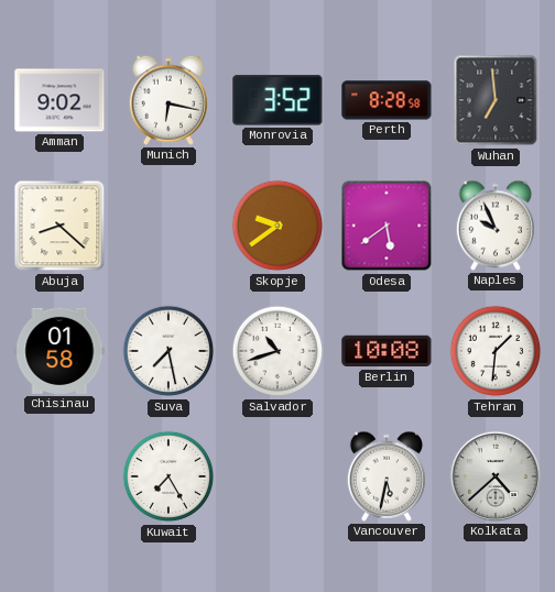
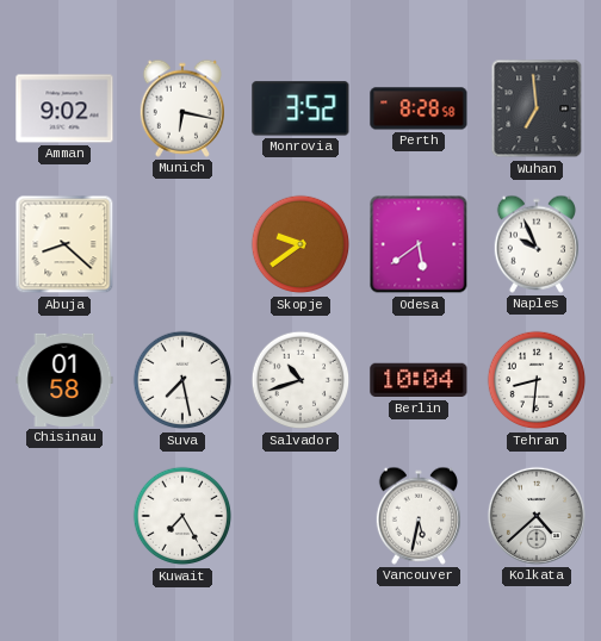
Berlin: 10:08 -> 10:04
Tehran: 1:31 -> 8:31
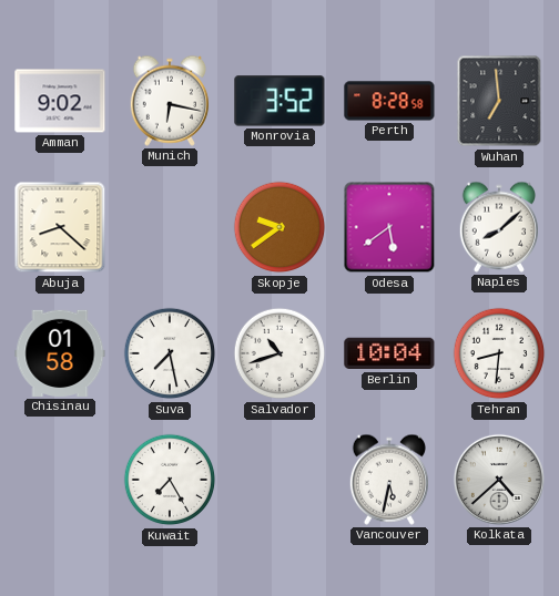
Naples: 9:56 -> 8:08
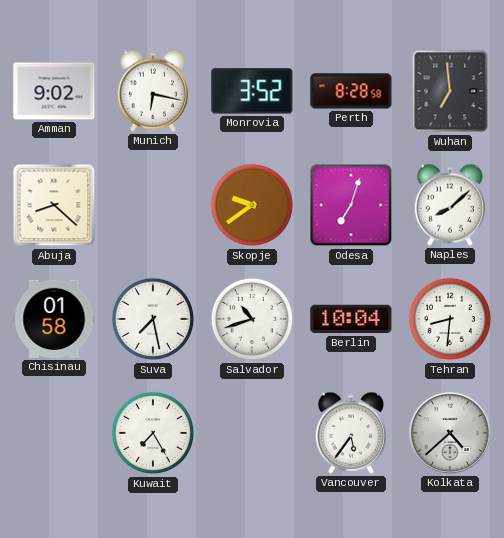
Odesa: 5:39 -> 7:03
Vancouver: 5:32 -> 5:36
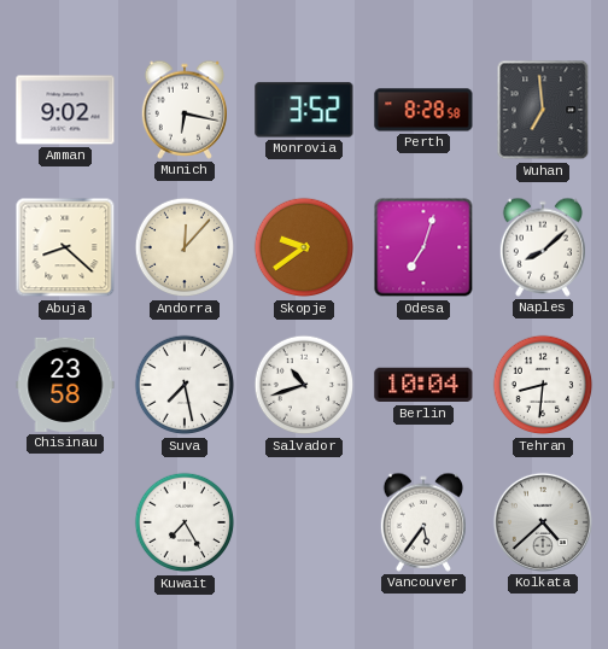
Andorra: none -> 12:07
Chisinau: 01:58 -> 23:58
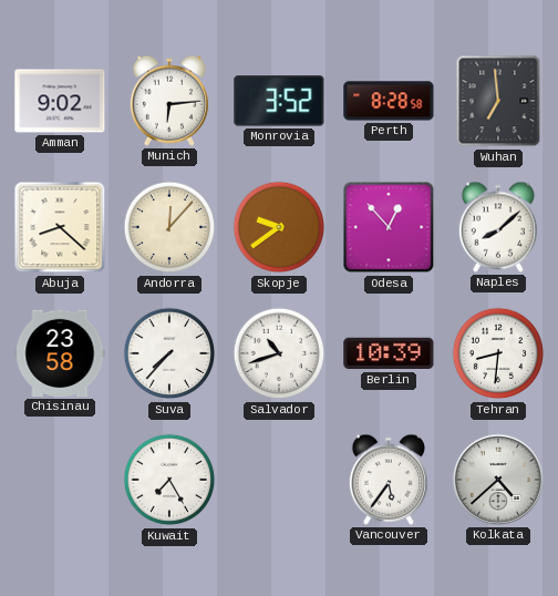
Munich: 6:17 -> 6:14
Odesa: 7:03 -> 12:53
Suva: 7:28 -> 7:37
Berlin: 10:04 -> 10:39
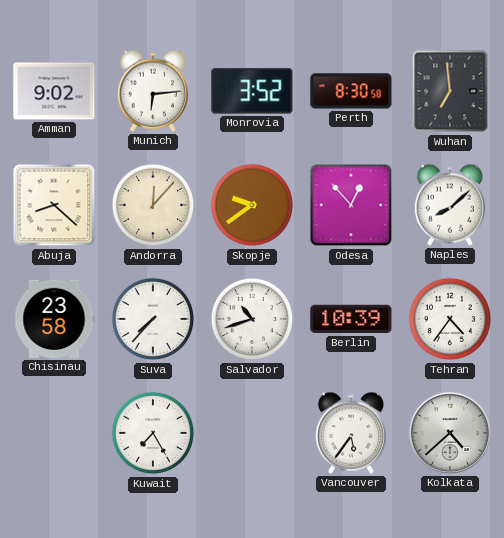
Perth: 8:28 -> 8:30
Tehran: 8:31 -> 4:36
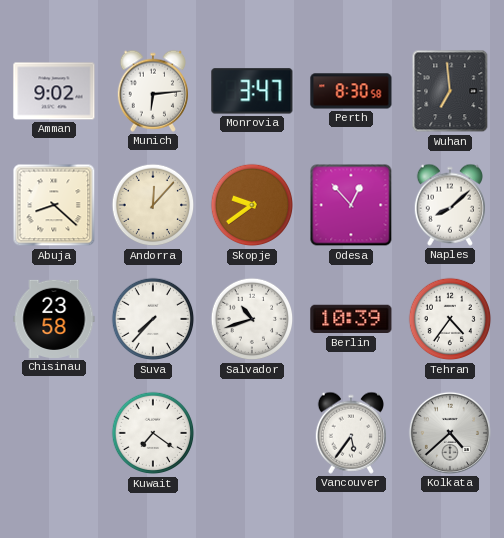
Monrovia: 3:52 -> 3:47
Kuwait: 7:25 -> 7:21
